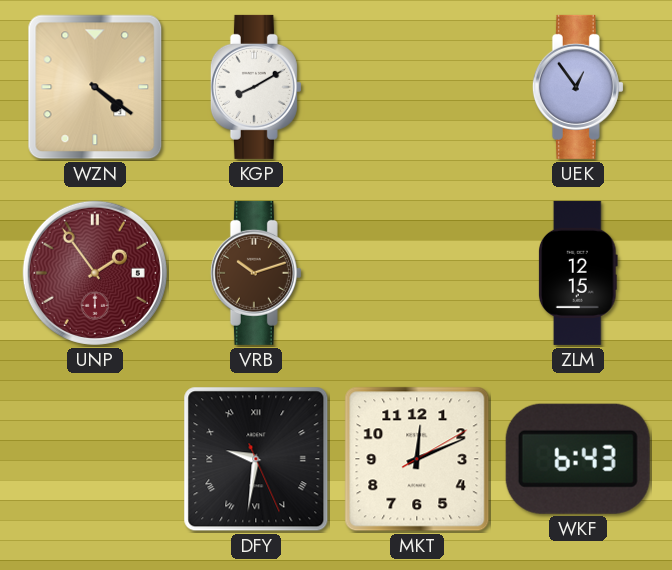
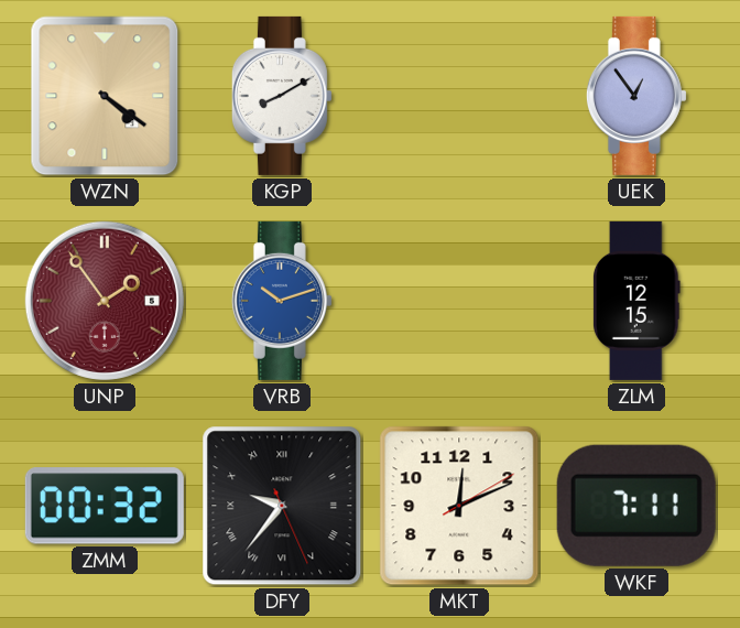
VRB dial: brown -> blue
ZMM: none -> 00:32
DFY: 9:31 -> 9:36
WKF: 6:43 -> 7:11
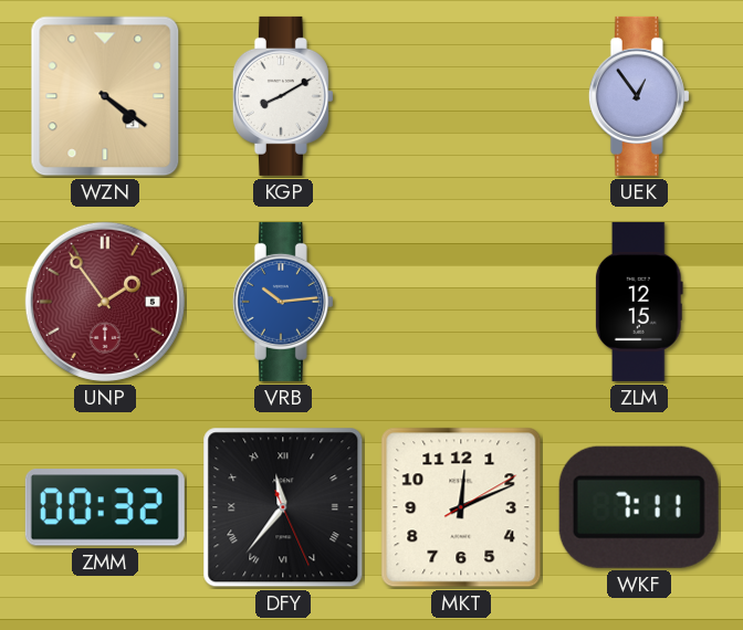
VRB: 10:12 -> 10:14
DFY: 9:36 -> 11:36
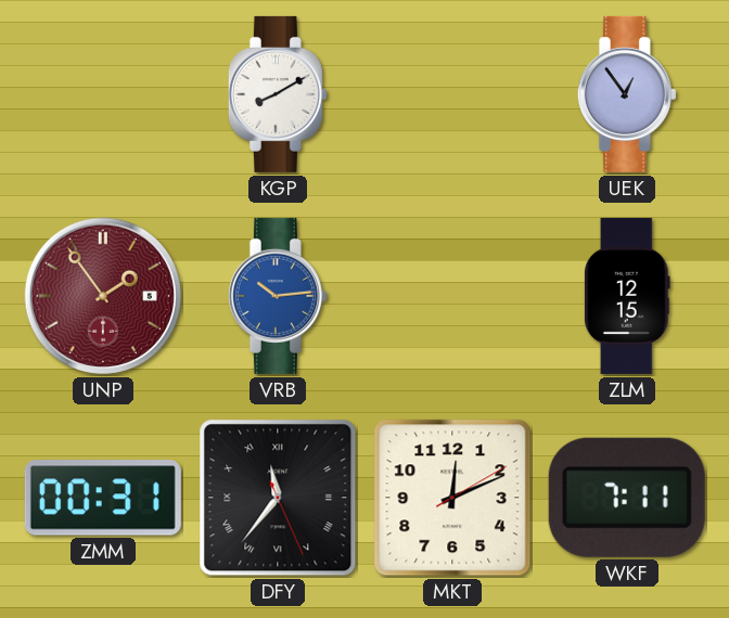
WZN: 4:21 -> none
ZMM: 00:32 -> 00:31
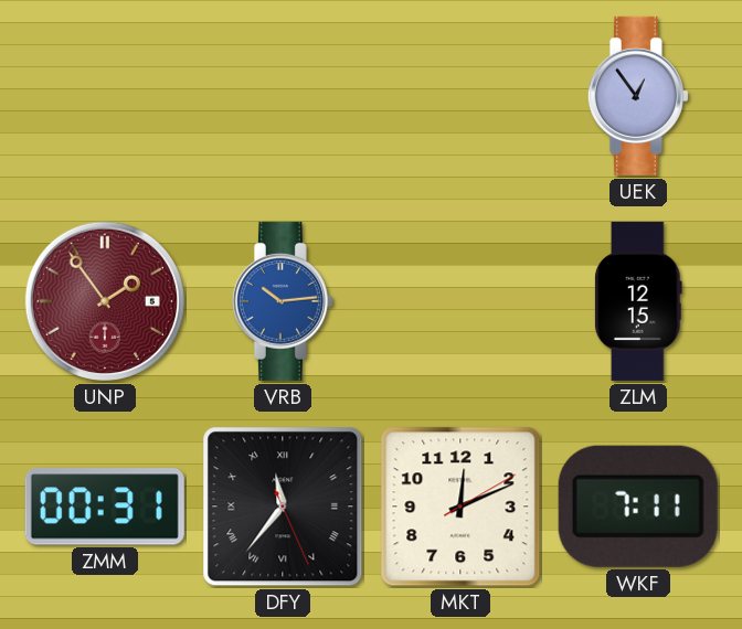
KGP: 8:10 -> none
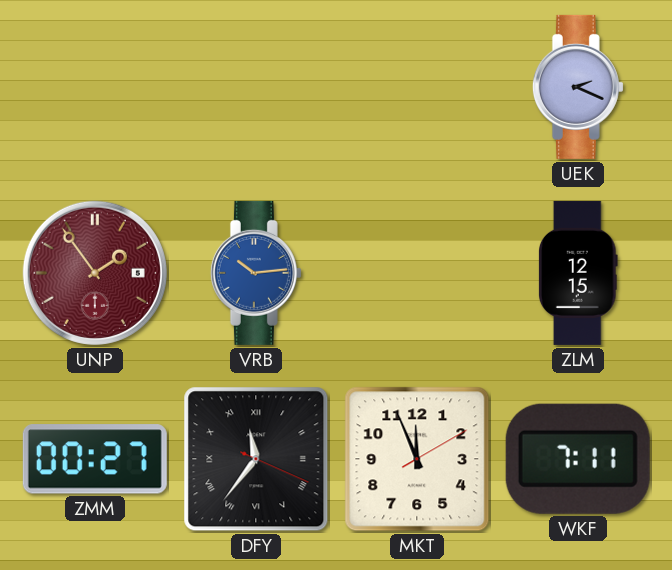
UEK: 12:54 -> 2:19
ZMM: 00:31 -> 00:27
DFY: 11:36:26 -> 11:36:19
MKT: 12:11 -> 11:56
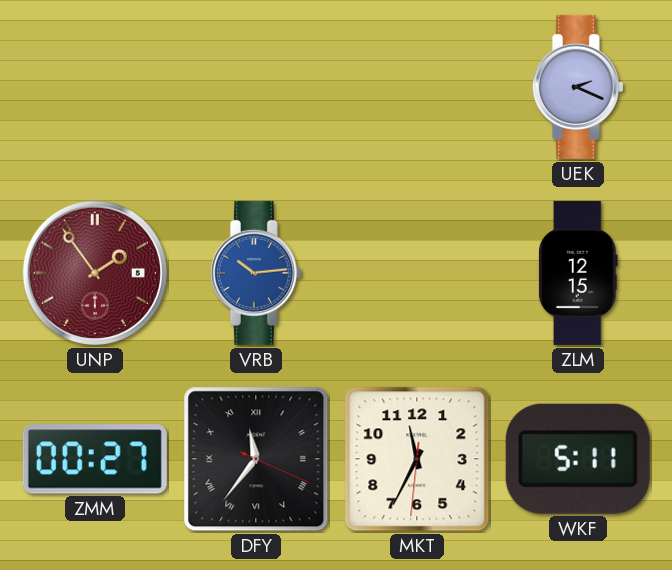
MKT: 11:56 -> 11:34
WKF: 7:11 -> 5:11
